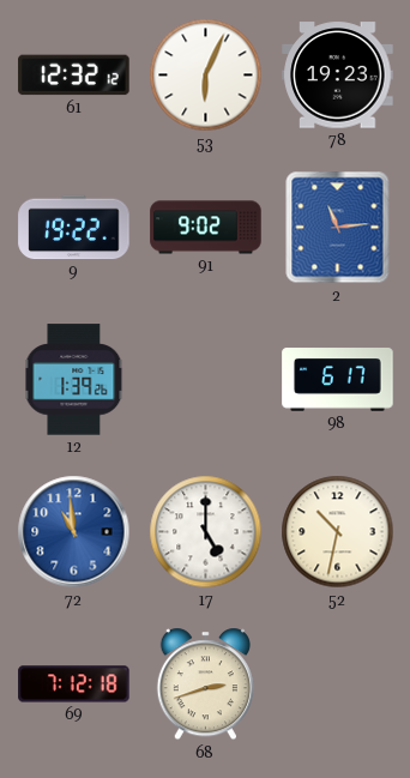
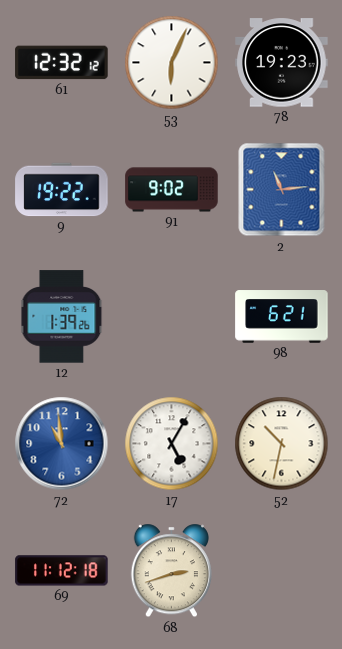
98: 6:17 -> 6:21
17: 5:00 -> 5:05
69: 7:12 -> 11:12
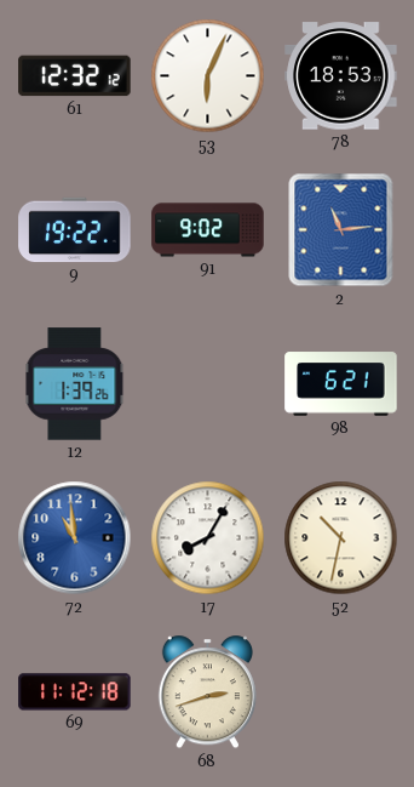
78: 19:23 -> 18:53
17: 5:05 -> 8:05
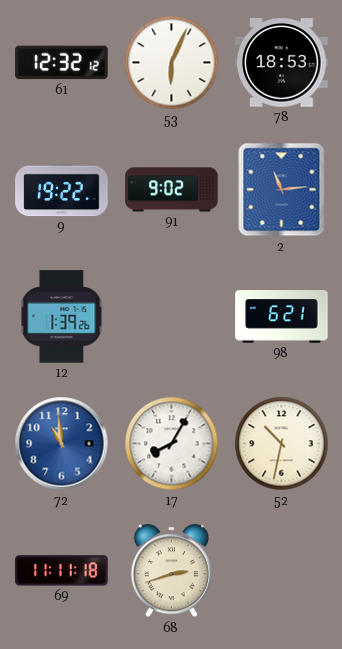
69: 11:12 -> 11:11
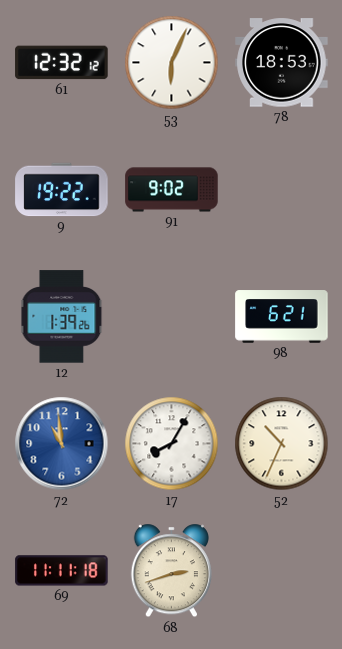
2: 11:14 -> none
52: 10:32 -> 10:34
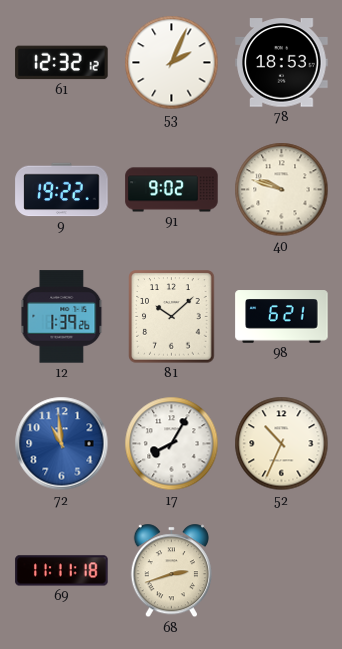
53: 6:04 -> 2:04
40: none -> 9:48
81: none -> 10:08
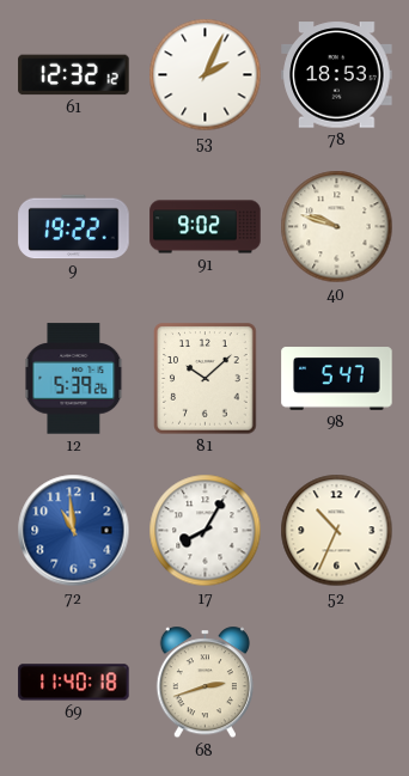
12: 1:39 -> 5:39
98: 6:21 -> 5:47
69: 11:11 -> 11:40
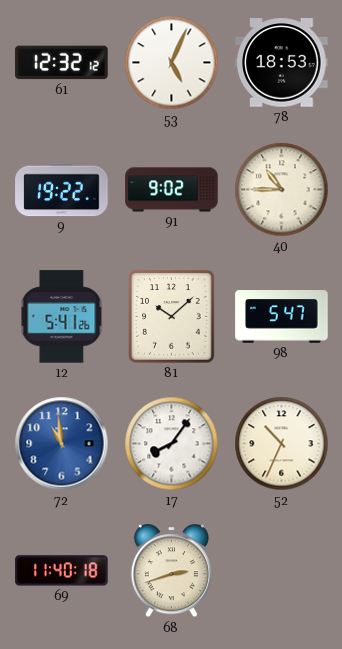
53: 2:04 -> 5:04
40: 9:48 -> 10:45
12: 5:39 -> 5:41
17: 8:05 -> 8:06
